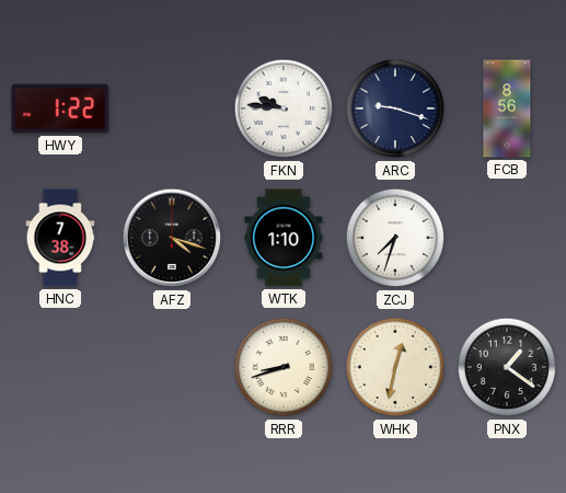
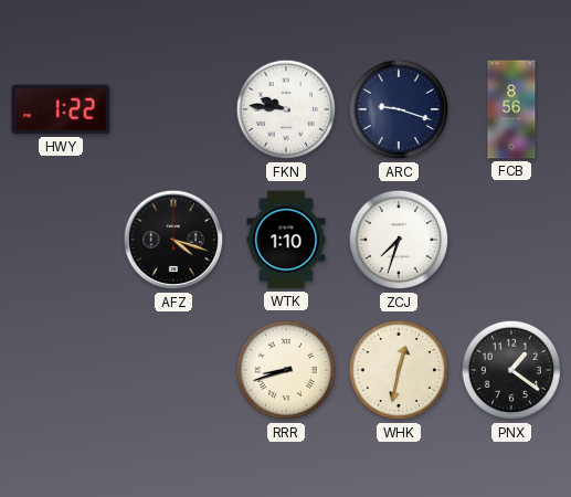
HNC: 7:38 -> none
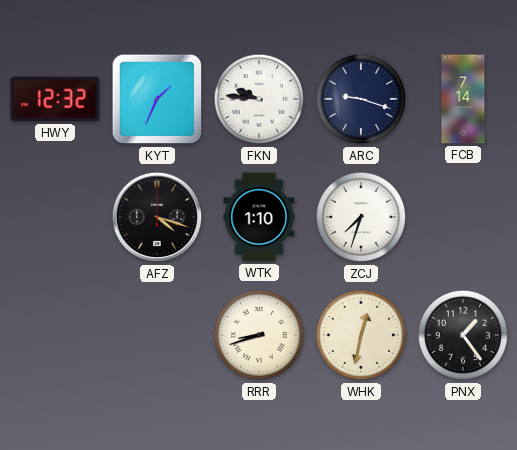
HWY: 1:22 -> 12:32
KYT: none -> 1:34
FCB: 8:56 -> 7:14
PNX: 1:21 -> 1:24
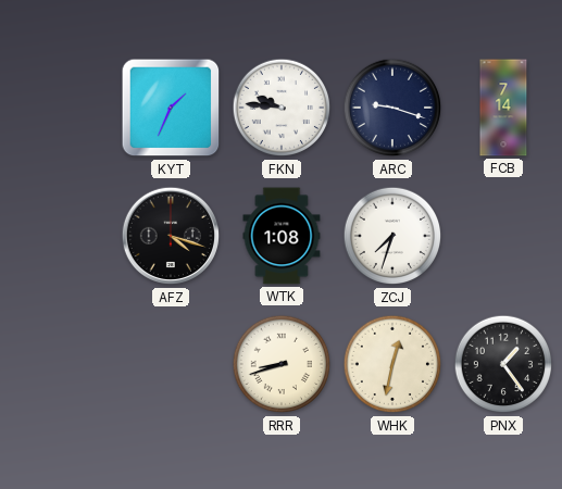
HWY: 12:32 -> none
WTK: 1:10 -> 1:08
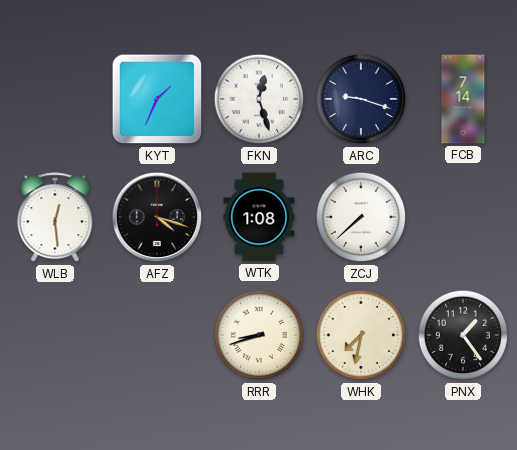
FKN: 9:46 -> 12:27
WLB: none -> 12:29
ZCJ: 7:33 -> 7:38
WHK: 12:32 -> 7:32
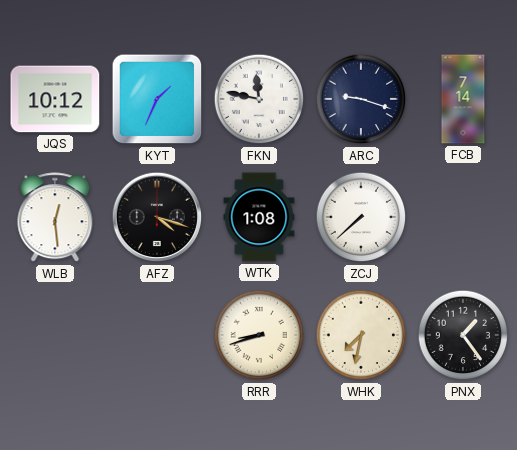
JQS: none -> 10:12
FKN: 12:27 -> 11:47
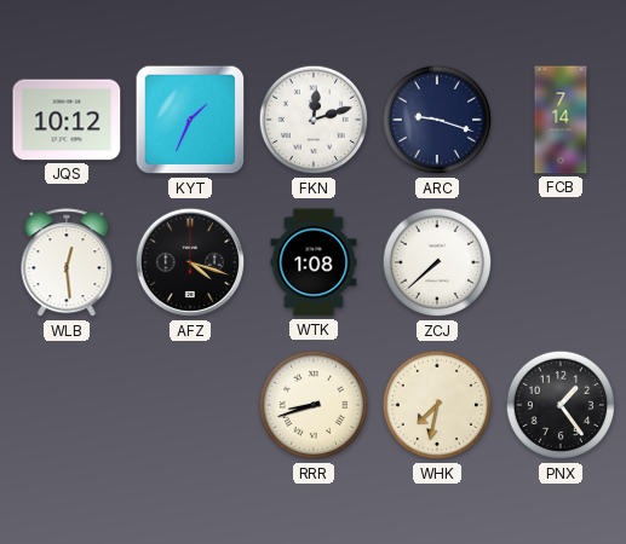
FKN: 11:47 -> 12:12
